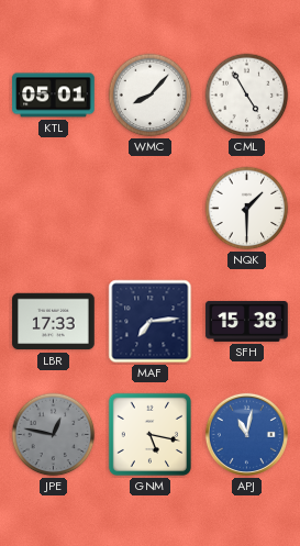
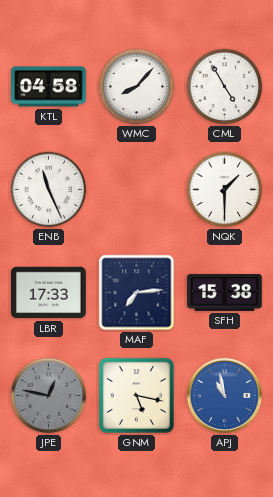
KTL: 05:01 -> 04:58
ENB: none -> 11:26
APJ: 11:02 -> 10:58
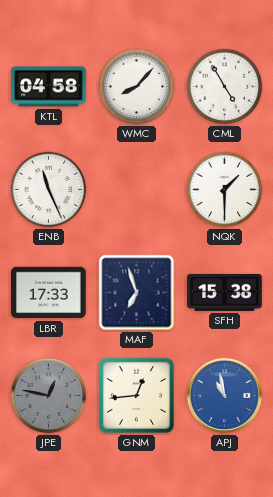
MAF: 7:14 -> 6:57
GNM: 5:17 -> 12:44
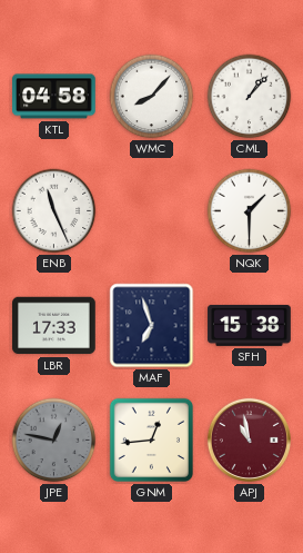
CML: 4:55 -> 1:07
APJ dial: blue -> burgundy
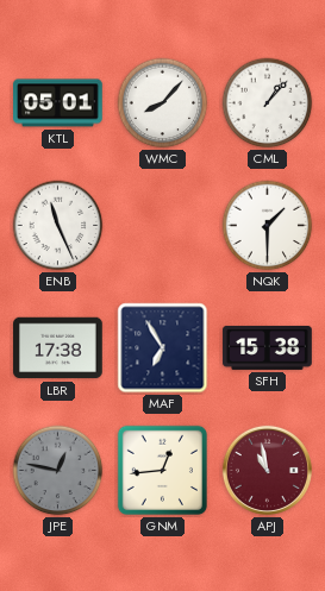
KTL: 04:58 -> 05:01
LBR: 17:33 -> 17:38
MAF: 6:57 -> 6:55
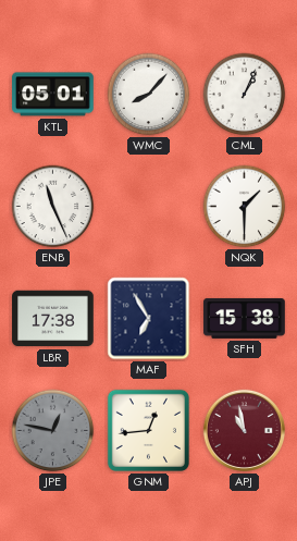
CML: 1:07 -> 1:04
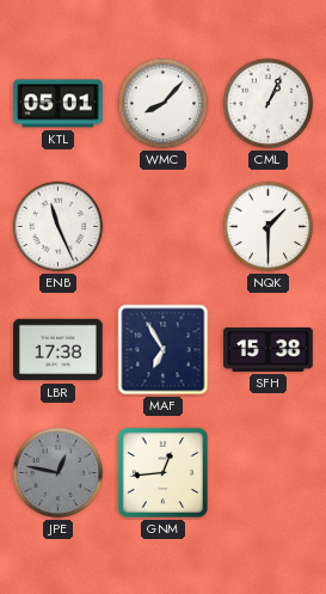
APJ: 10:58 -> none
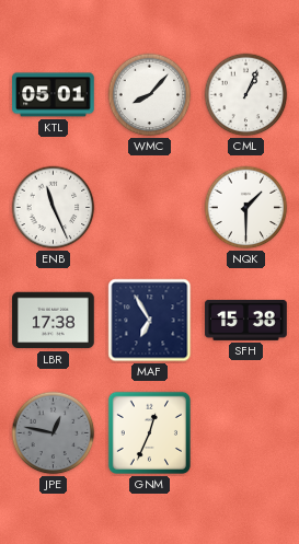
GNM: 12:44 -> 12:34
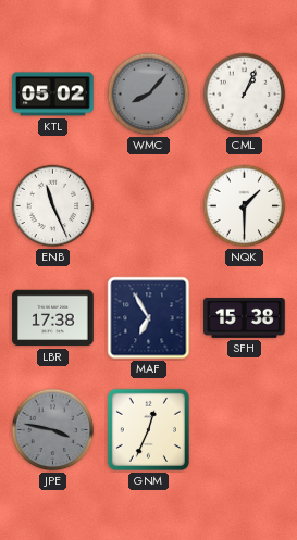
KTL: 05:01 -> 05:02
WMC dial: white -> grey
JPE: 12:47 -> 3:47
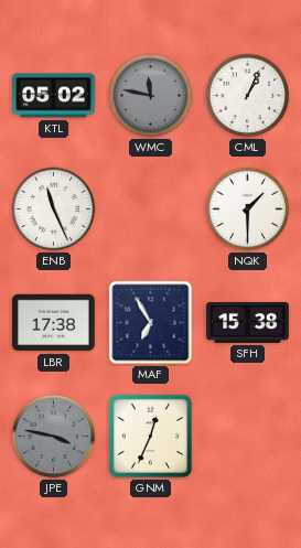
WMC: 8:07 -> 11:47
